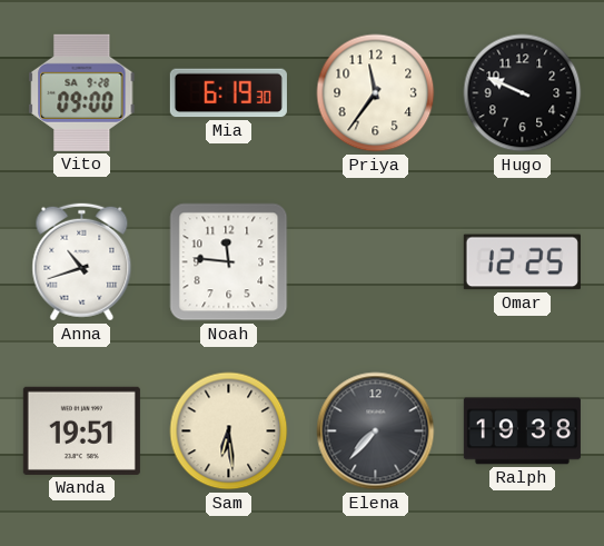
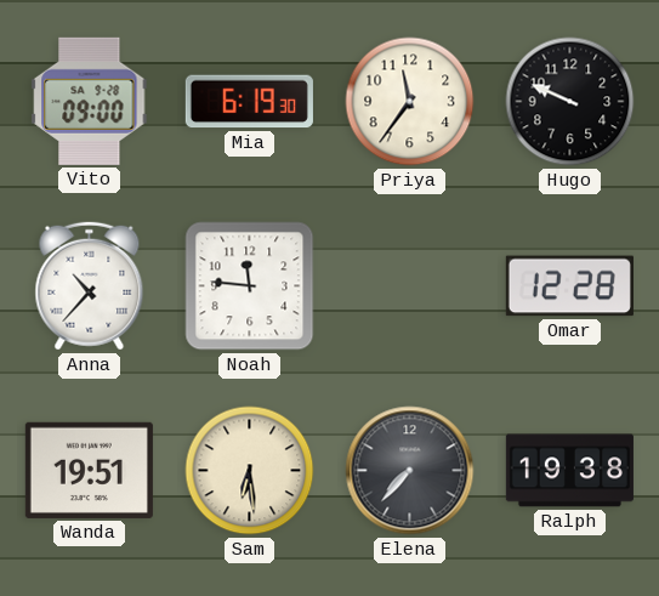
Anna: 10:42 -> 10:37
Omar: 12:25 -> 12:28
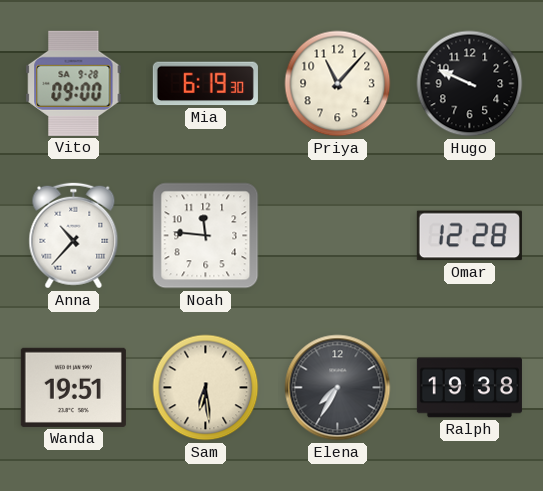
Priya: 11:36 -> 11:07
Elena: 7:37 -> 7:35
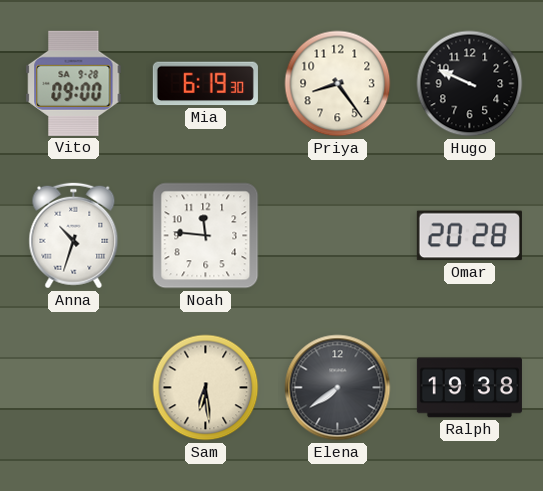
Priya: 11:07 -> 8:24
Anna: 10:37 -> 10:33
Omar: 12:28 -> 20:28
Wanda: 19:51 -> none
Elena: 7:35 -> 7:39
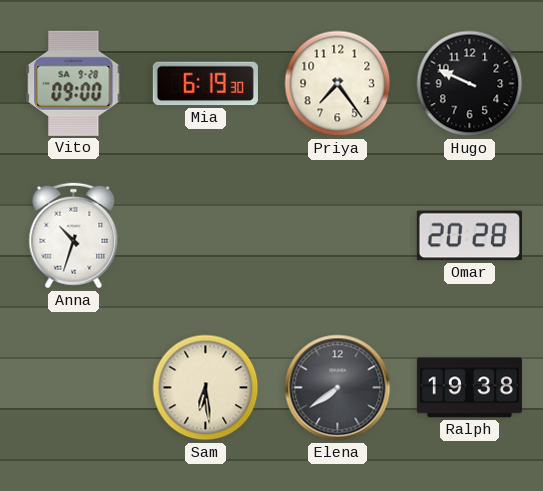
Priya: 8:24 -> 7:24
Noah: 11:46 -> none
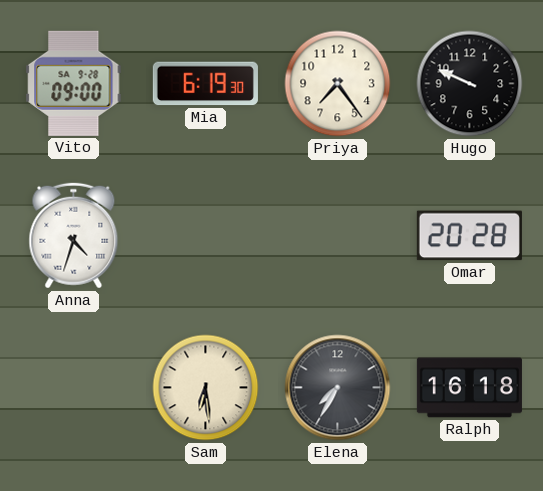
Anna: 10:33 -> 4:33
Elena: 7:39 -> 7:35
Ralph: 19:38 -> 16:18
